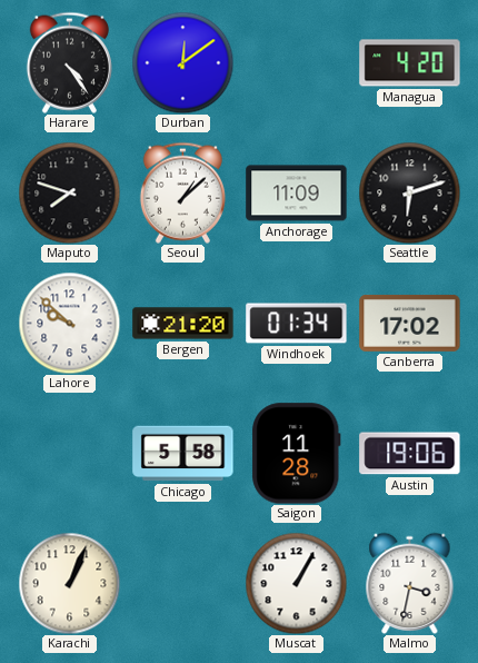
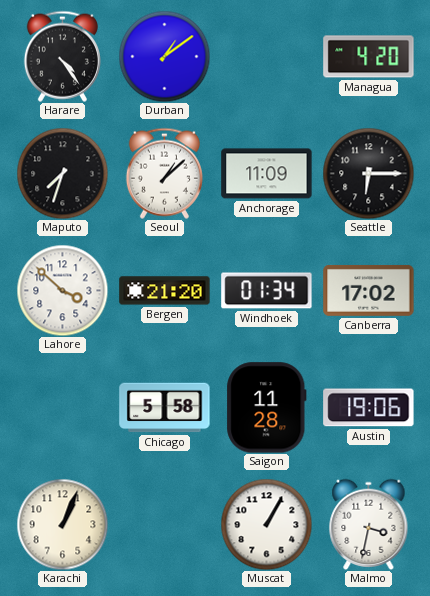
Durban: 12:09 -> 1:09
Maputo: 7:48 -> 7:33
Seattle: 6:12 -> 6:15
Lahore: 9:52 -> 3:52
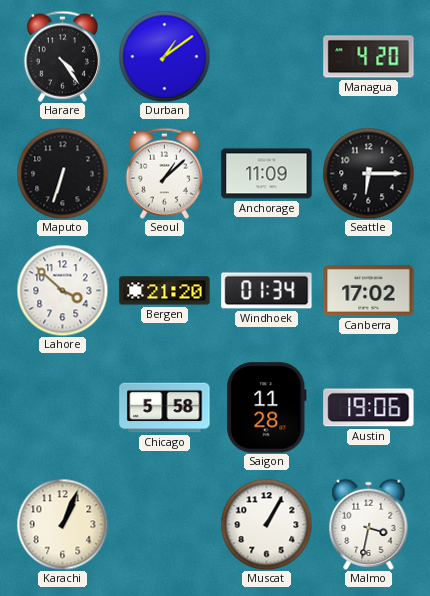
Maputo: 7:33 -> 6:33
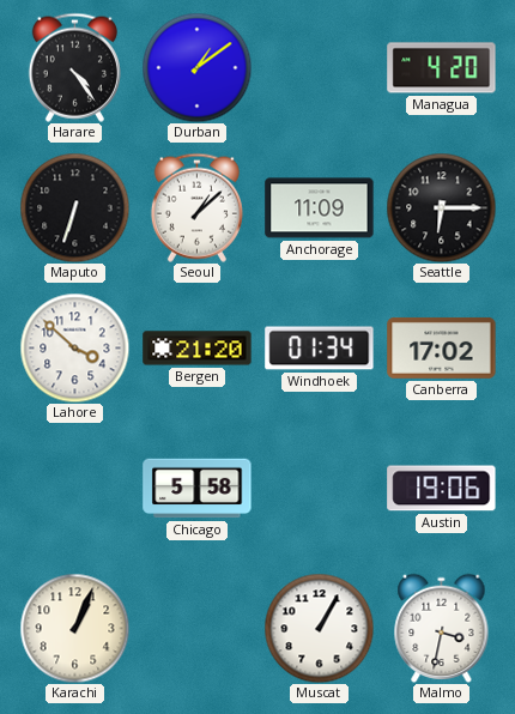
Saigon: 11:28 -> none
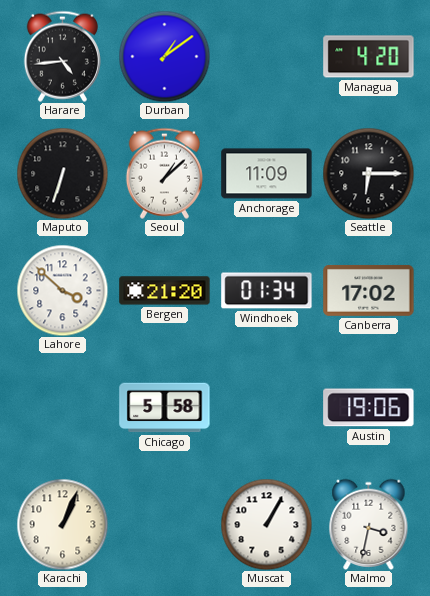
Harare: 4:24 -> 4:44
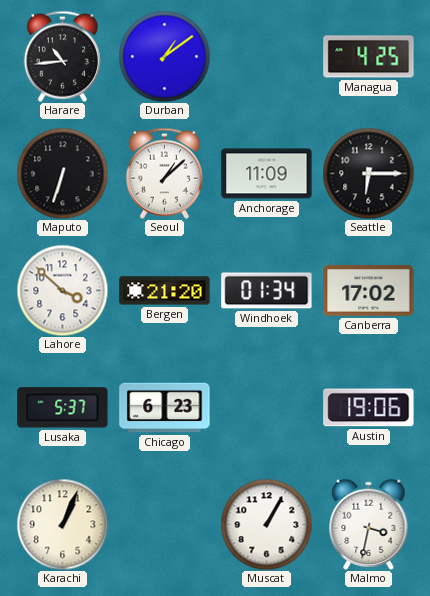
Harare: 4:44 -> 10:44
Managua: 4:20 -> 4:25
Lusaka: none -> 5:37
Chicago: 5:58 -> 6:23
